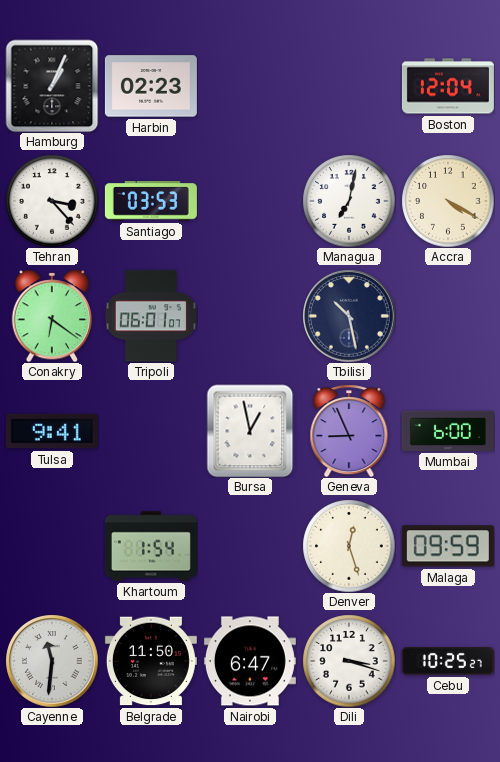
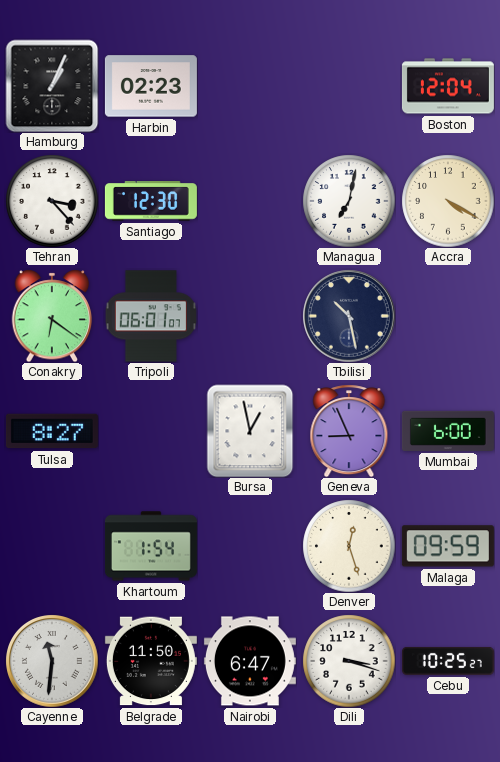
Santiago: 03:53 -> 12:30
Tulsa: 9:41 -> 8:27
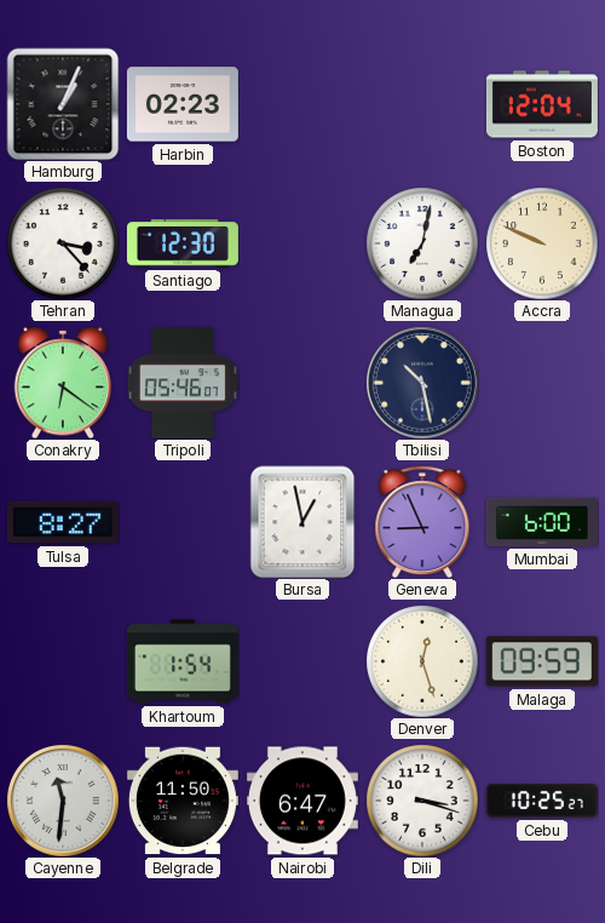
Accra: 4:20 -> 9:49
Tripoli: 06:01 -> 05:46
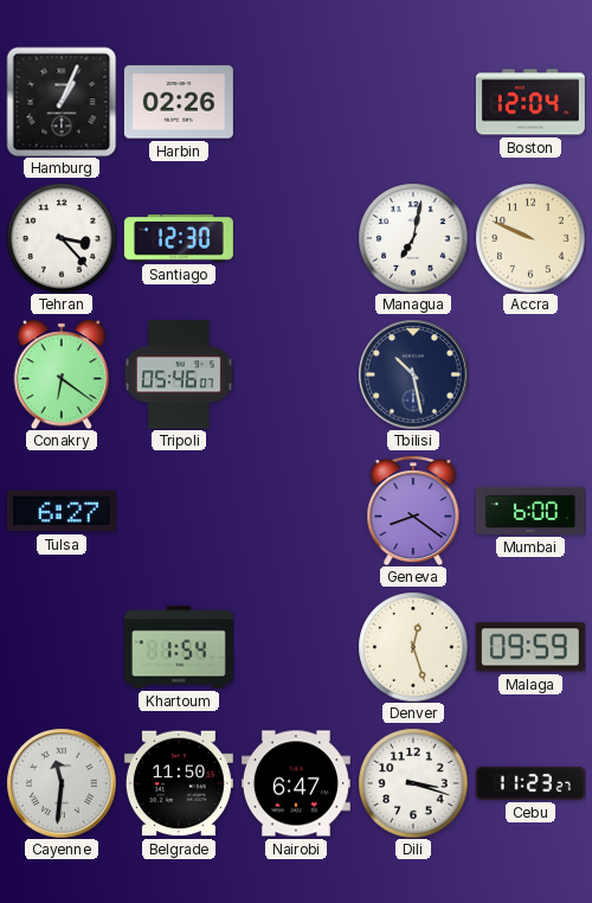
Harbin: 02:23 -> 02:26
Tulsa: 8:27 -> 6:27
Bursa: 12:58 -> none
Geneva: 8:56 -> 8:21
Cebu: 10:25 -> 11:23
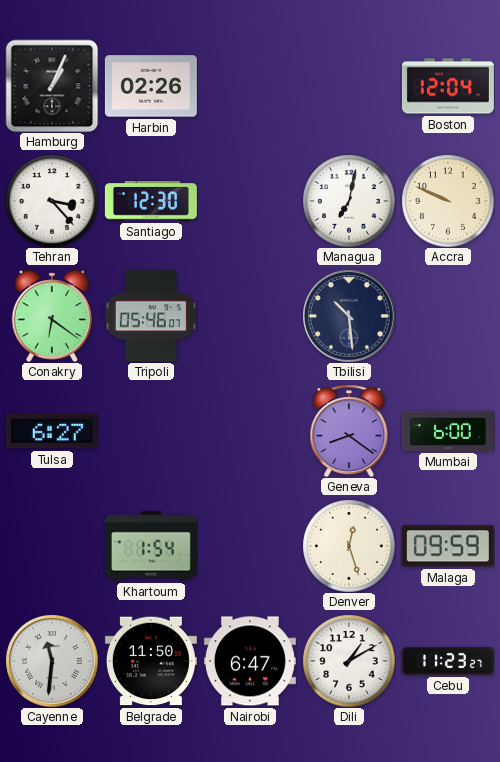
Tbilisi: 10:28 -> 10:29
Dili: 3:18 -> 1:10
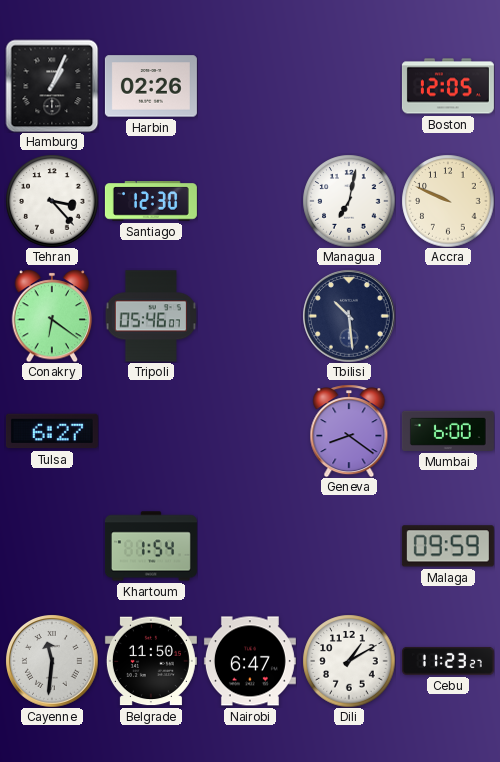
Boston: 12:04 -> 12:05
Denver: 12:27 -> none
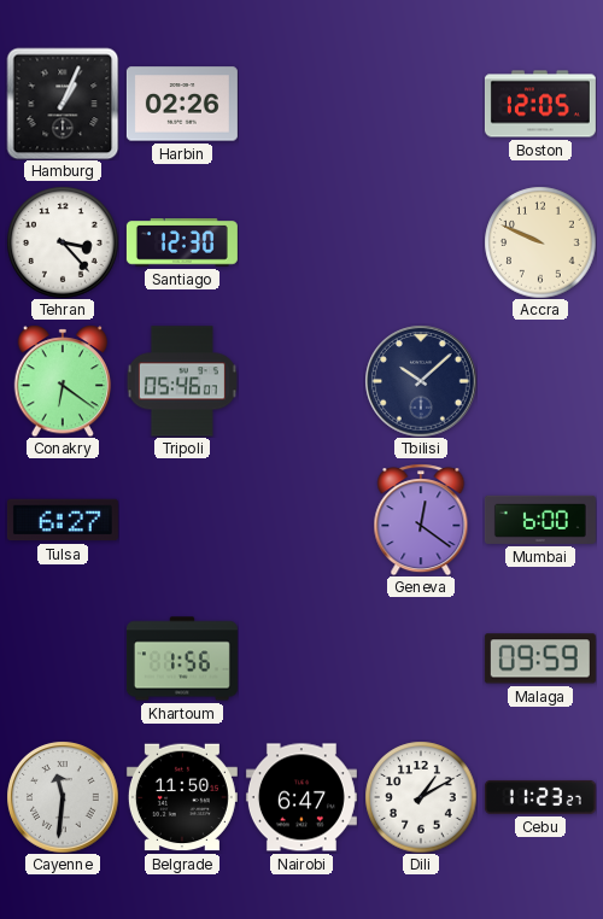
Managua: 7:02 -> none
Tbilisi: 10:29 -> 10:08
Geneva: 8:21 -> 12:21
Khartoum: 1:54 -> 1:56
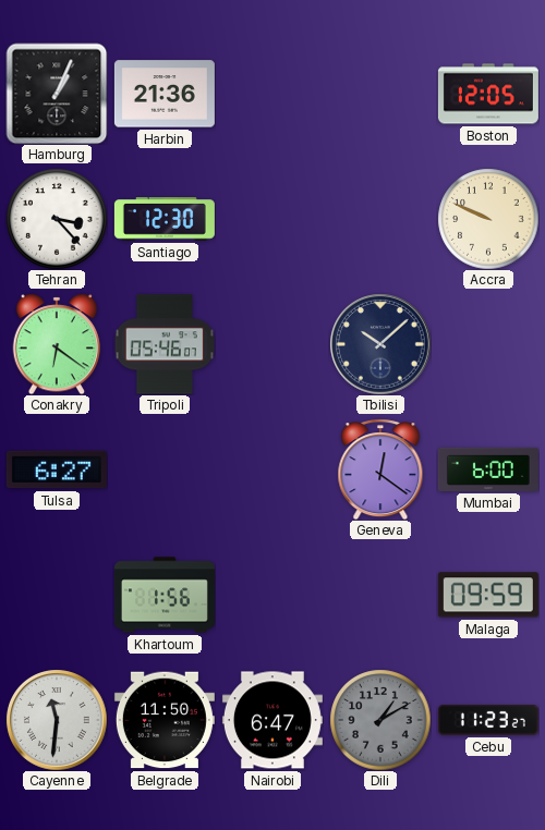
Harbin: 02:26 -> 21:36
Dili dial: white -> grey
